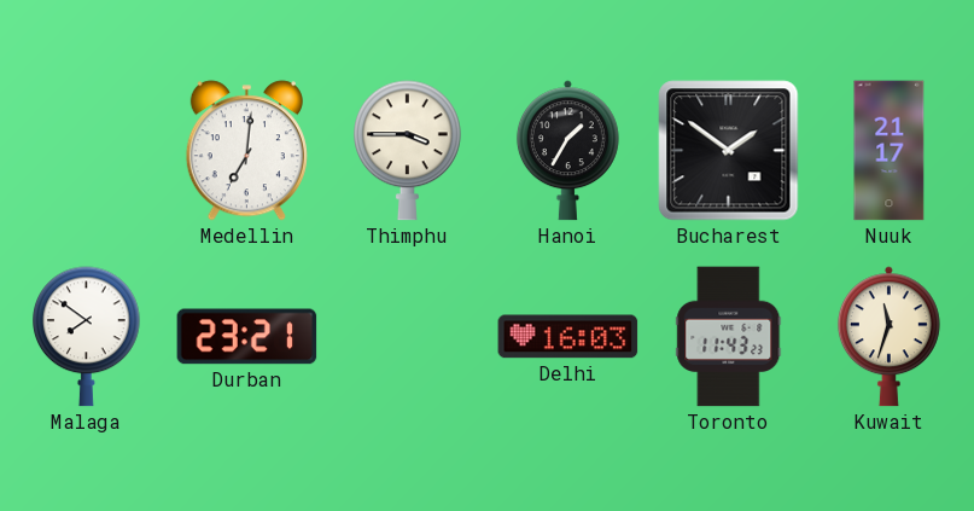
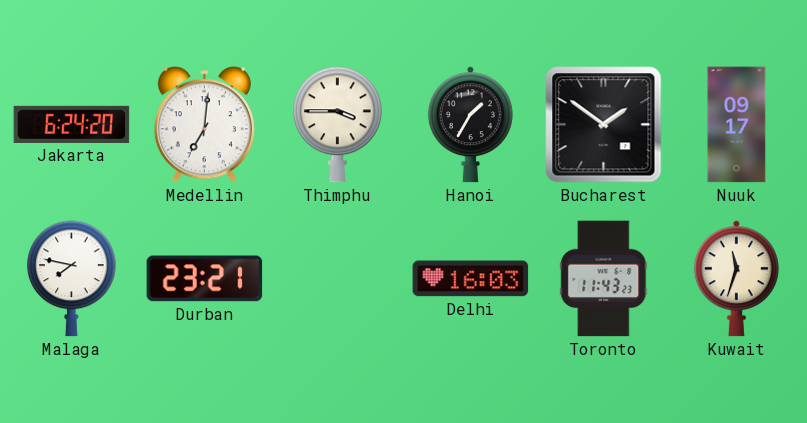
Jakarta: none -> 6:24
Nuuk: 21:17 -> 09:17
Malaga: 7:51 -> 7:47
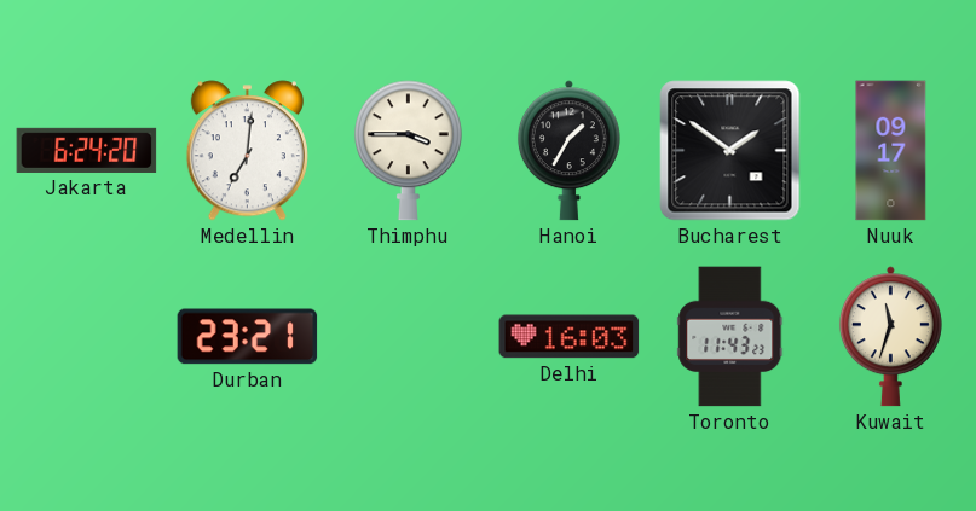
Malaga: 7:47 -> none
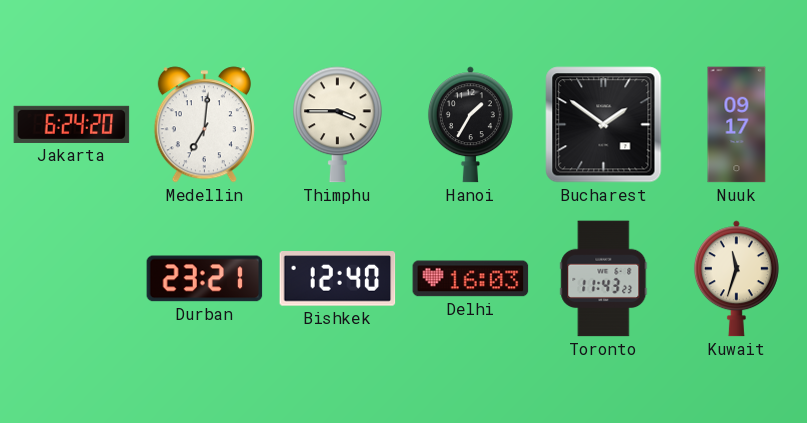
Bishkek: none -> 12:40
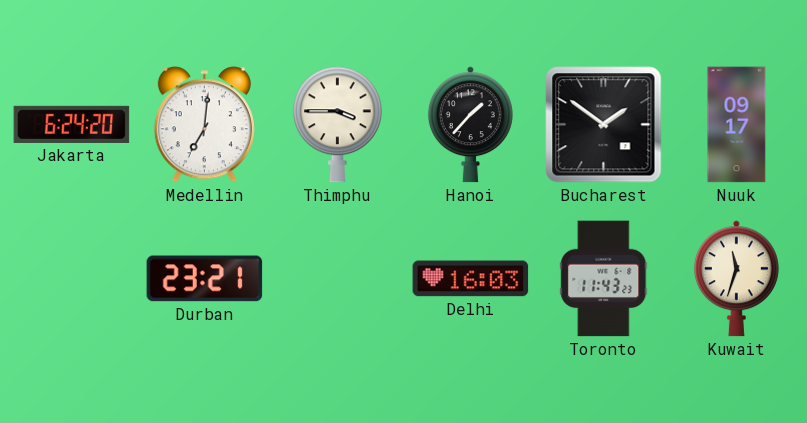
Hanoi: 1:35 -> 1:37
Bishkek: 12:40 -> none
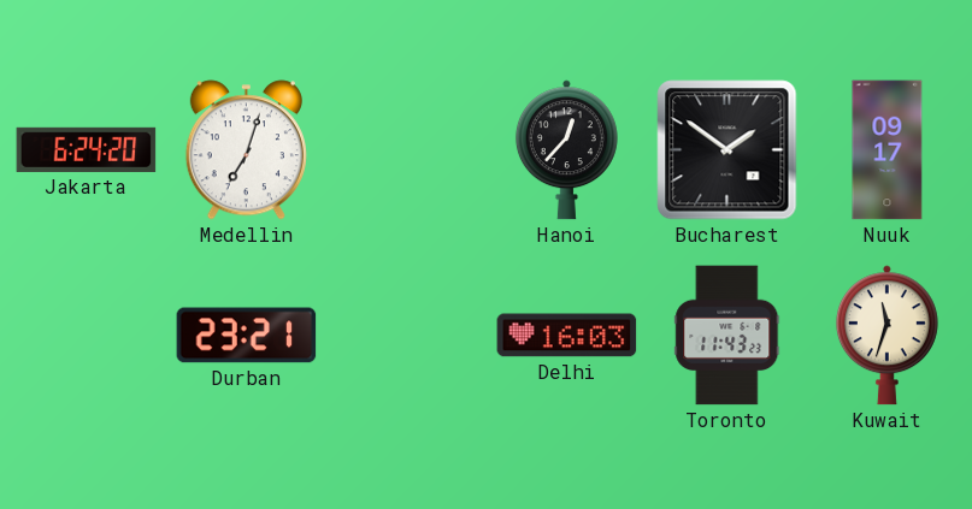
Medellin: 7:01 -> 7:03
Thimphu: 3:45 -> none
Hanoi: 1:37 -> 12:37
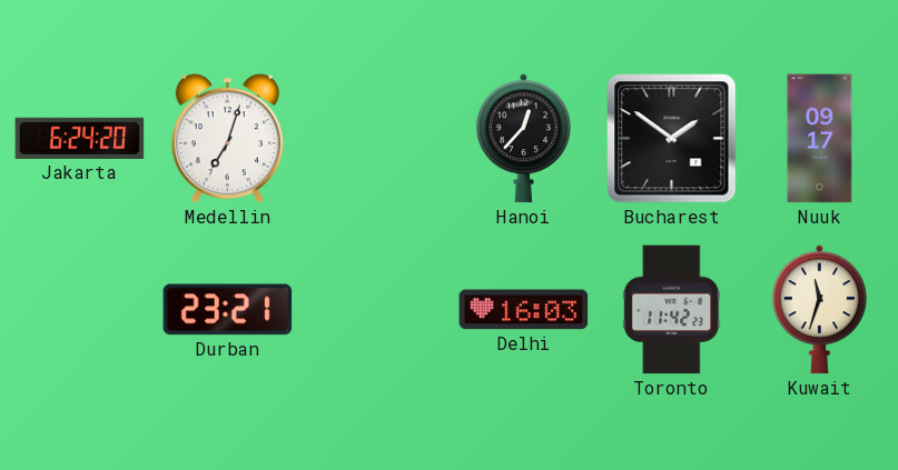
Toronto: 11:43 -> 11:42
